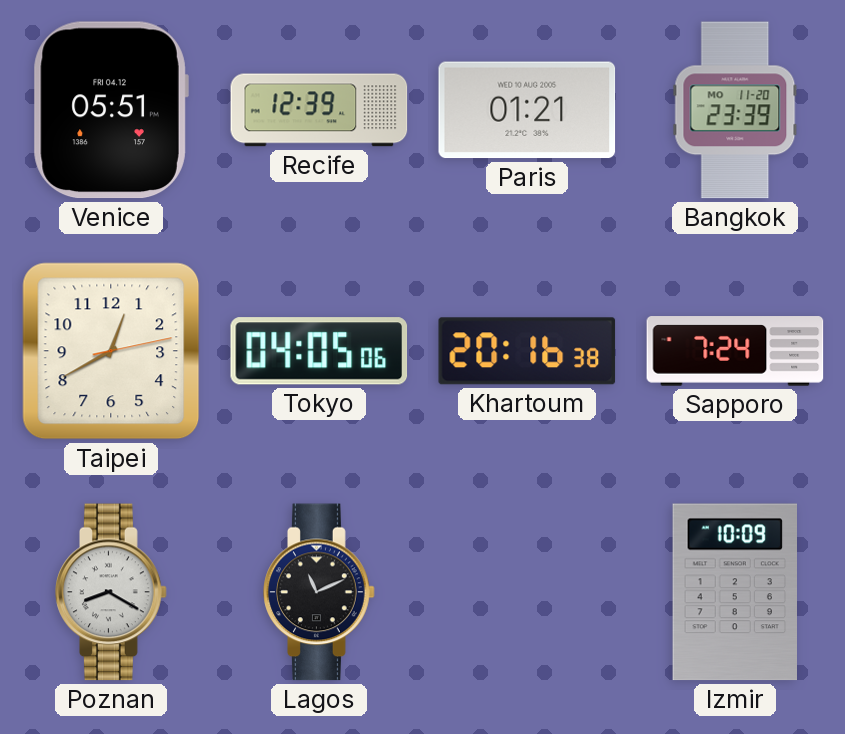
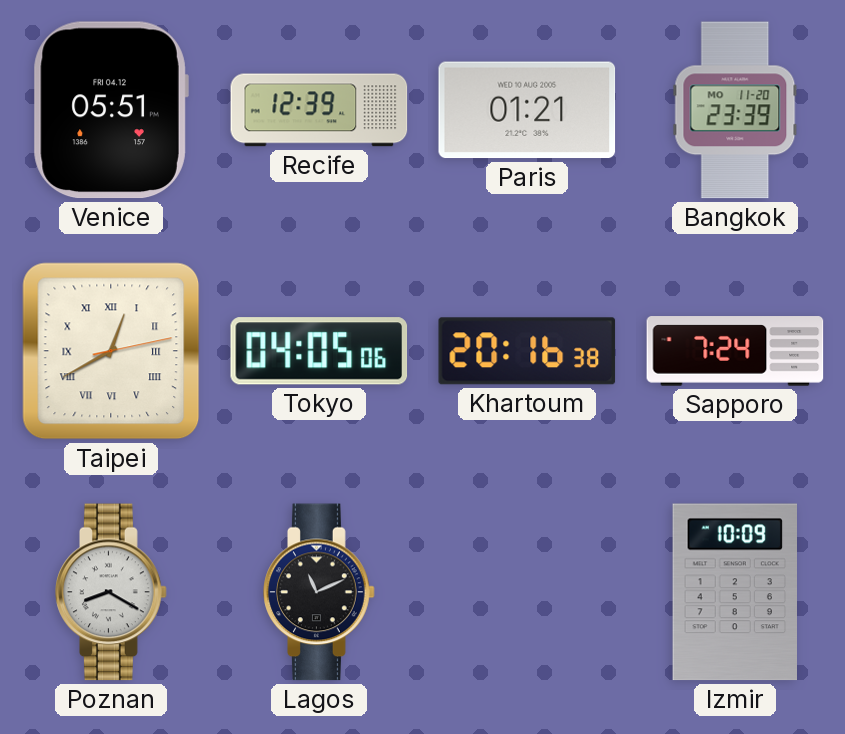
Taipei numerals: Arabic -> Roman
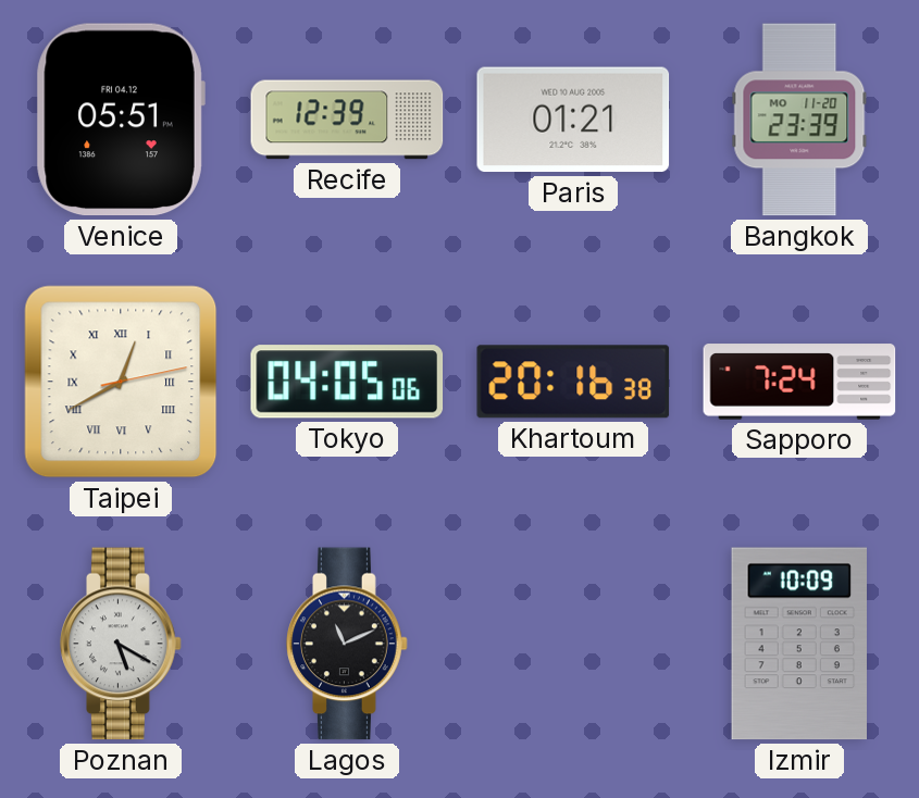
Poznan: 8:20 -> 5:20
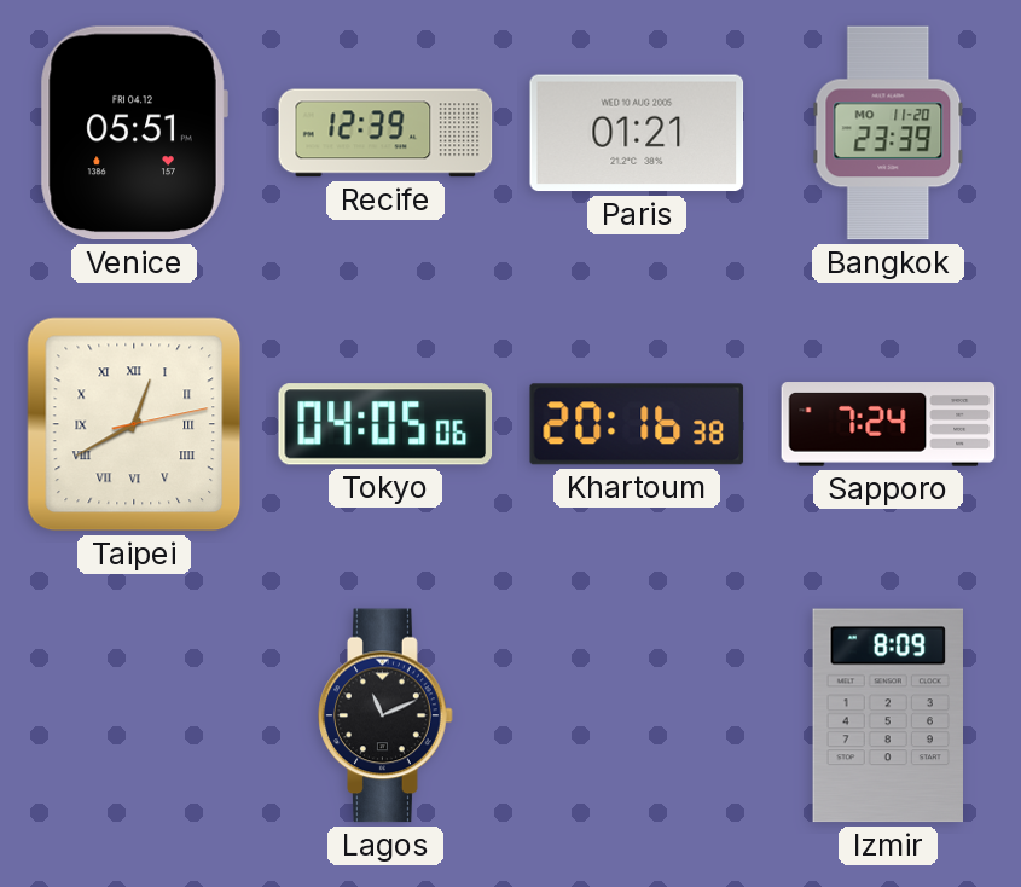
Poznan: 5:20 -> none
Izmir: 10:09 -> 8:09
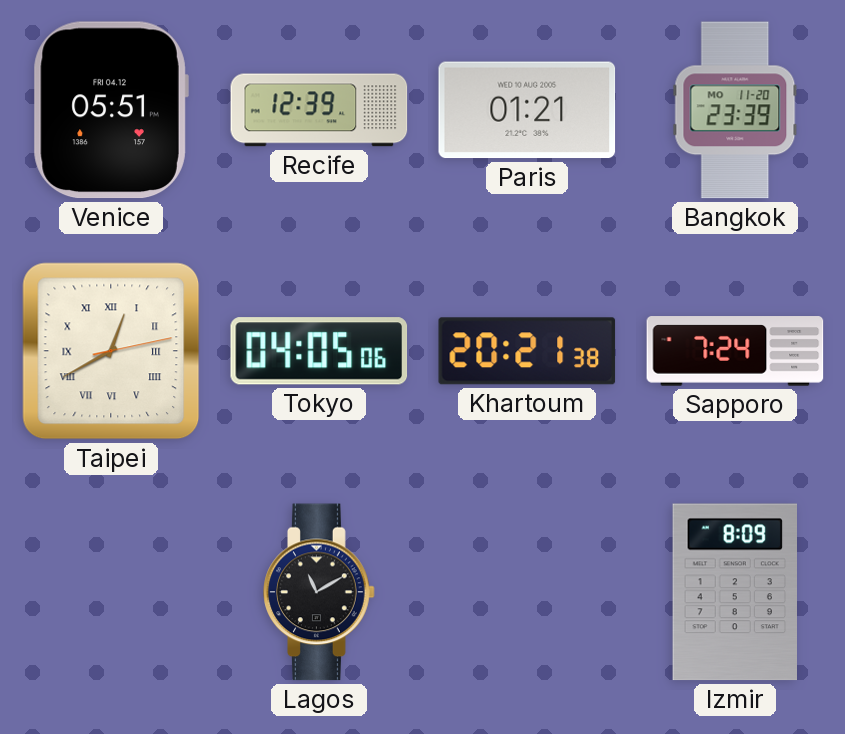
Khartoum: 20:16 -> 20:21
Lagos: 11:11 -> 11:10
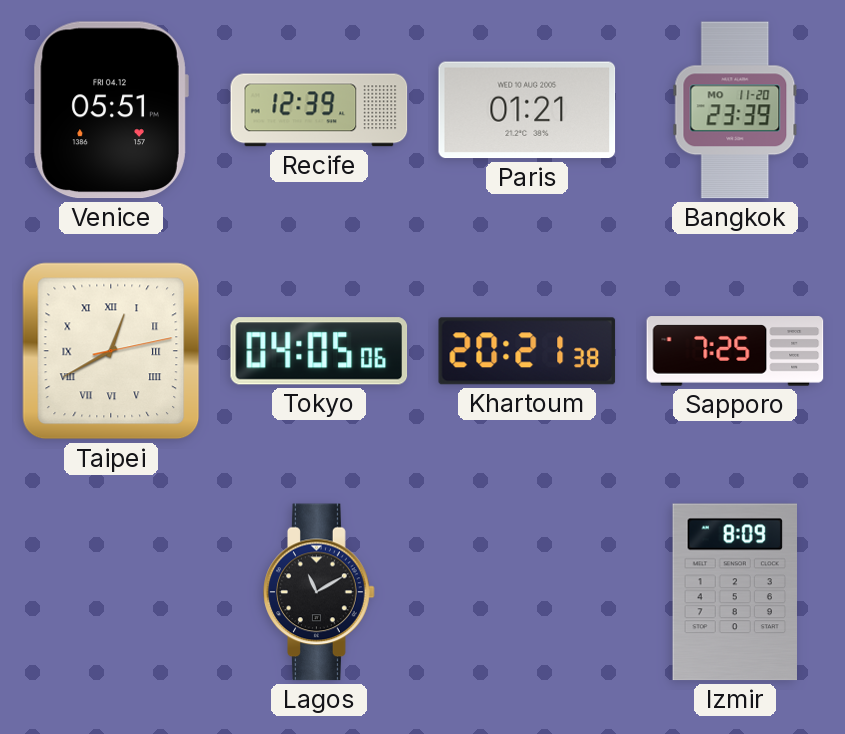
Sapporo: 7:24 -> 7:25
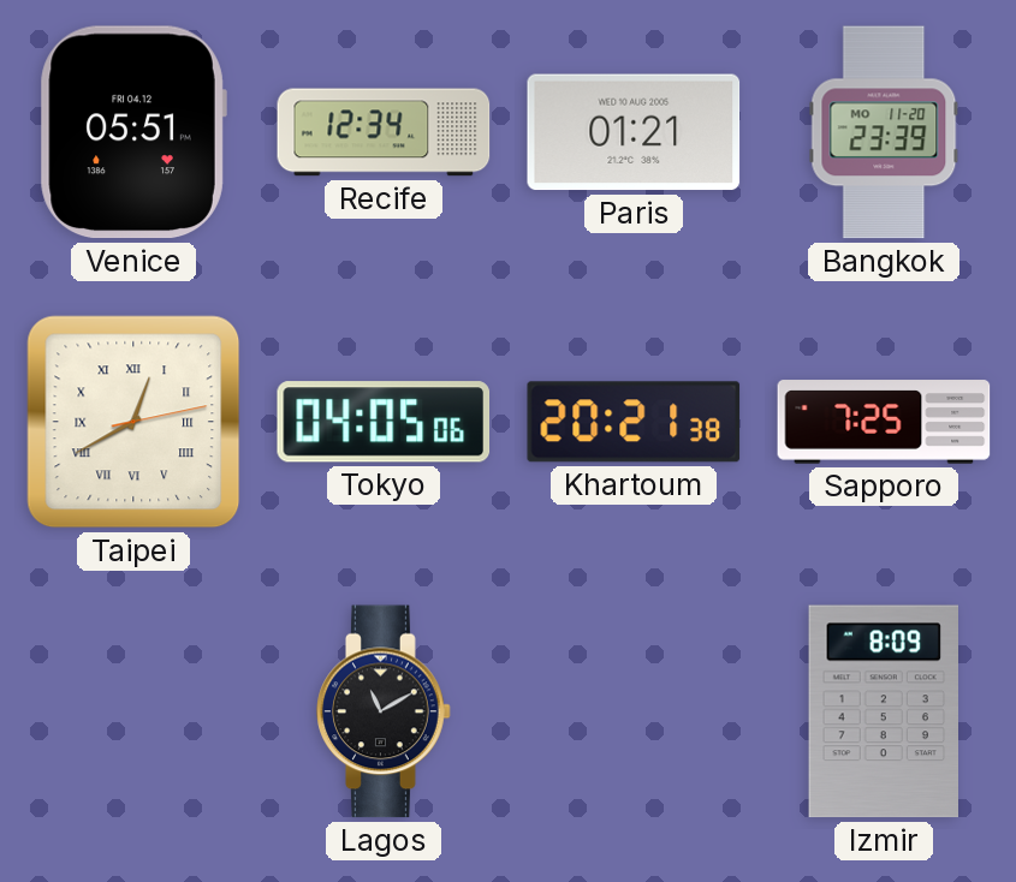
Recife: 12:39 -> 12:34
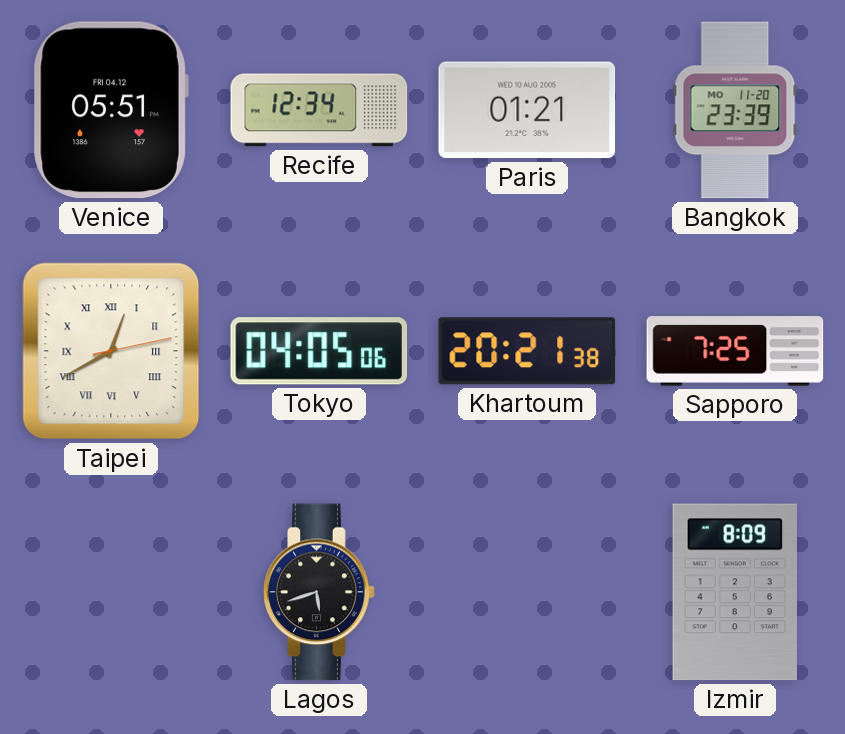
Lagos: 11:10 -> 5:42
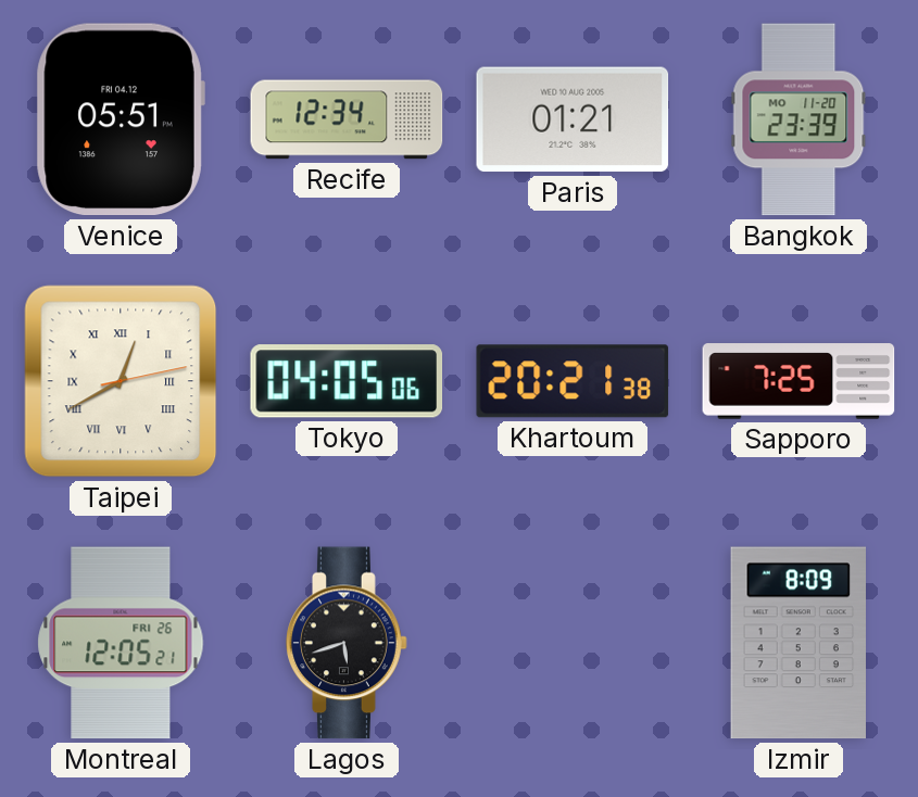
Montreal: none -> 12:05
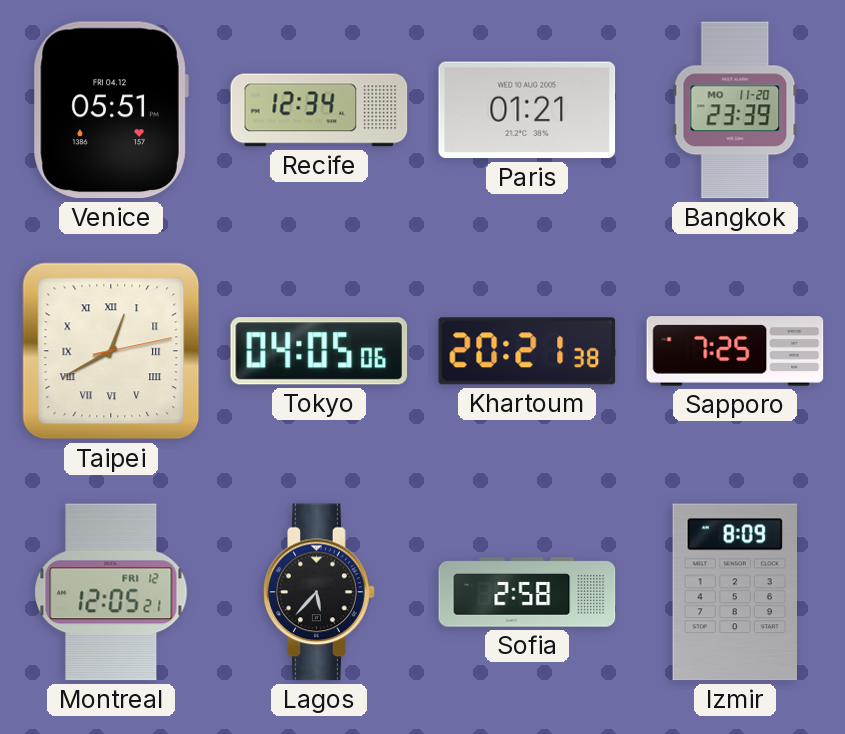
Montreal date: FRI 26 -> FRI 12
Lagos: 5:42 -> 5:37
Sofia: none -> 2:58
